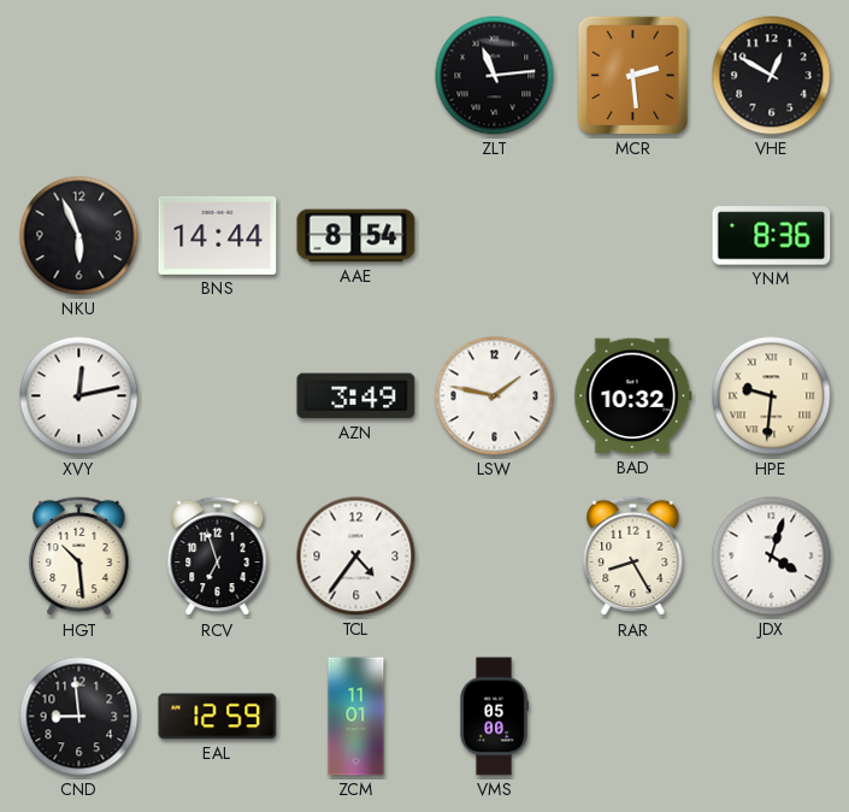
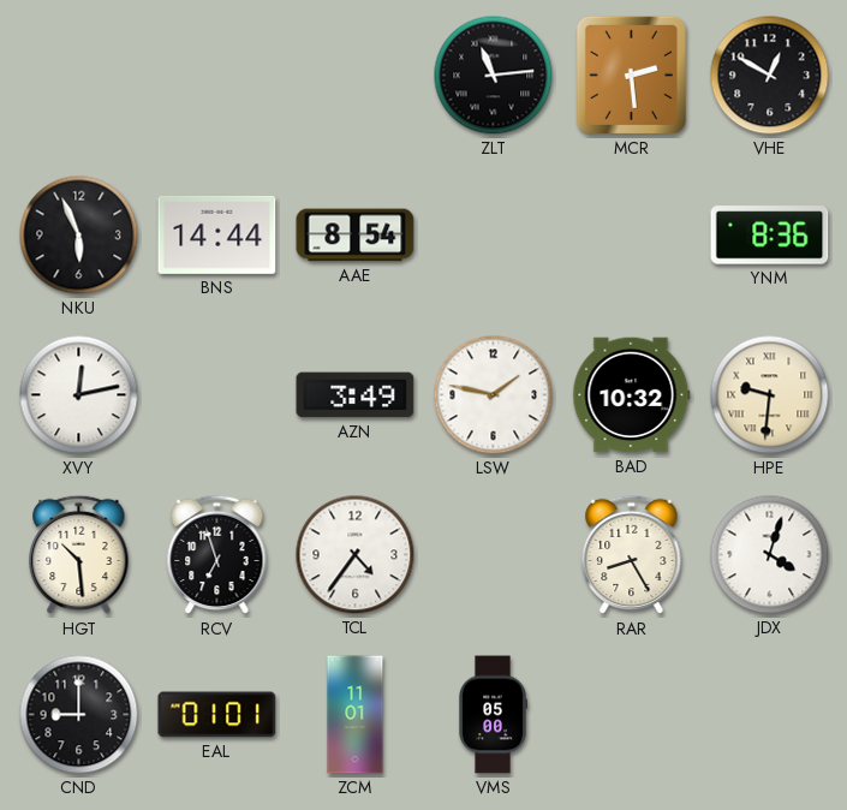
CND: 8:59 -> 9:00
EAL: 12:59 -> 01:01
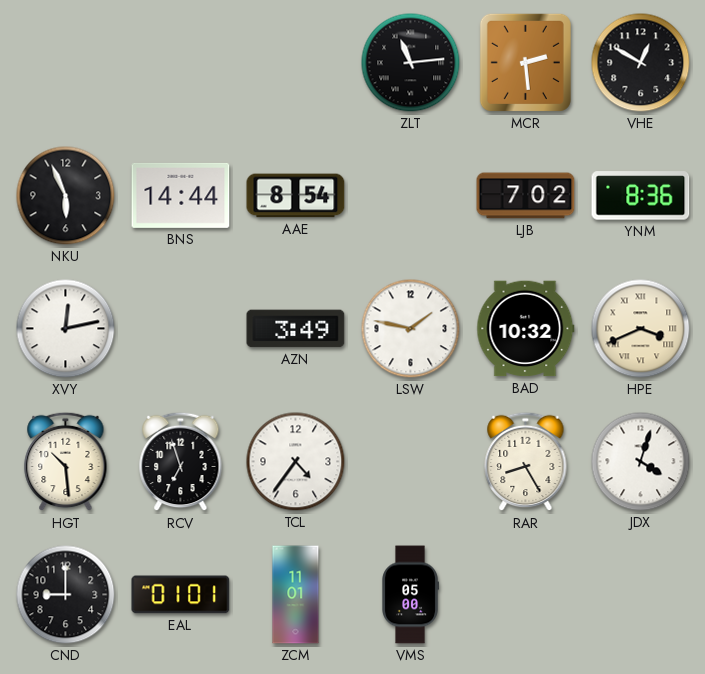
LJB: none -> 7:02
HPE: 9:31 -> 3:41
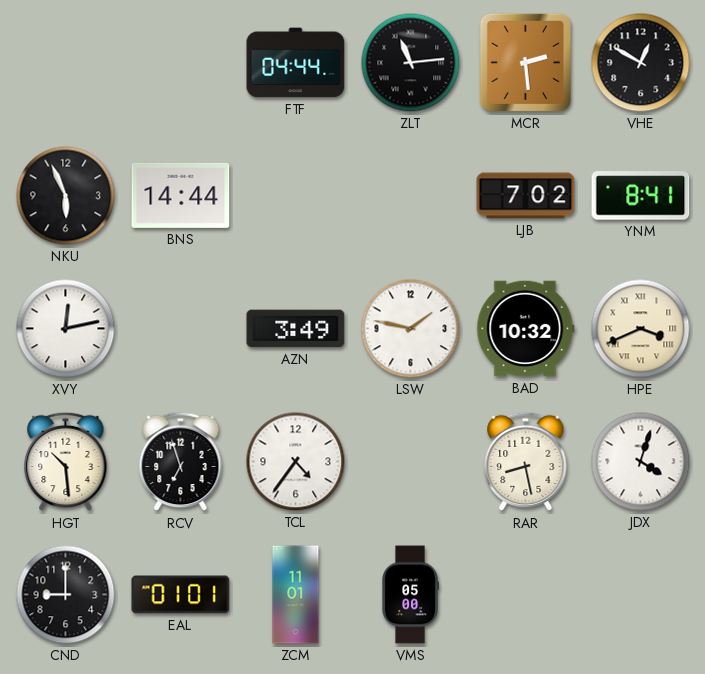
FTF: none -> 04:44
AAE: 8:54 -> none
YNM: 8:36 -> 8:41
RAR: 8:25 -> 8:28
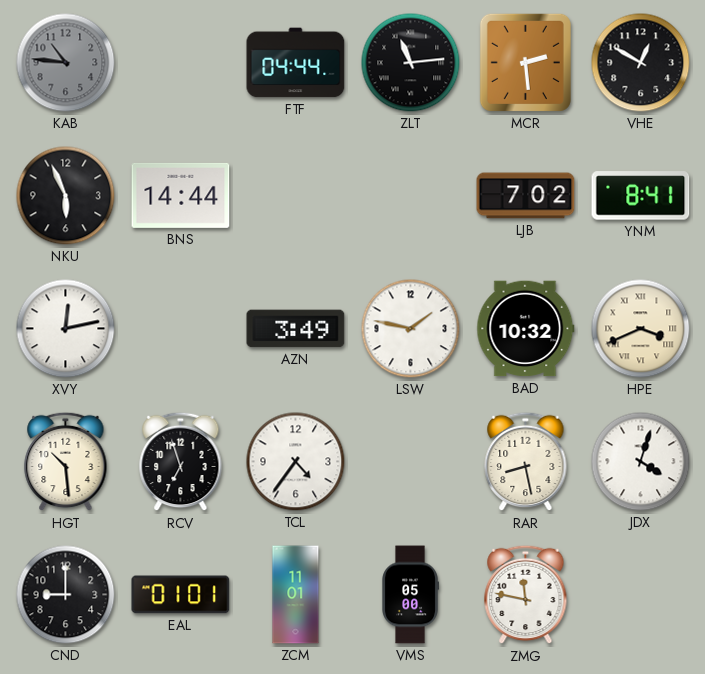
KAB: none -> 10:46
ZMG: none -> 11:47
